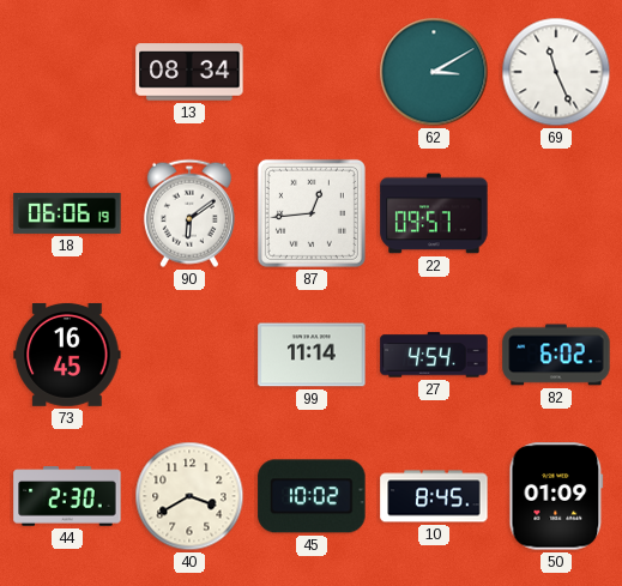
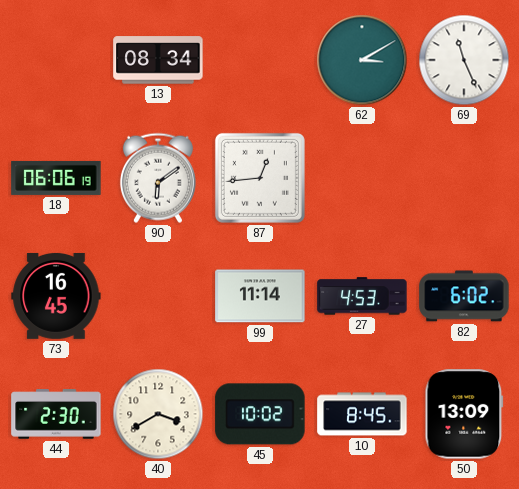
22: 09:57 -> none
27: 4:54 -> 4:53
50: 01:09 -> 13:09
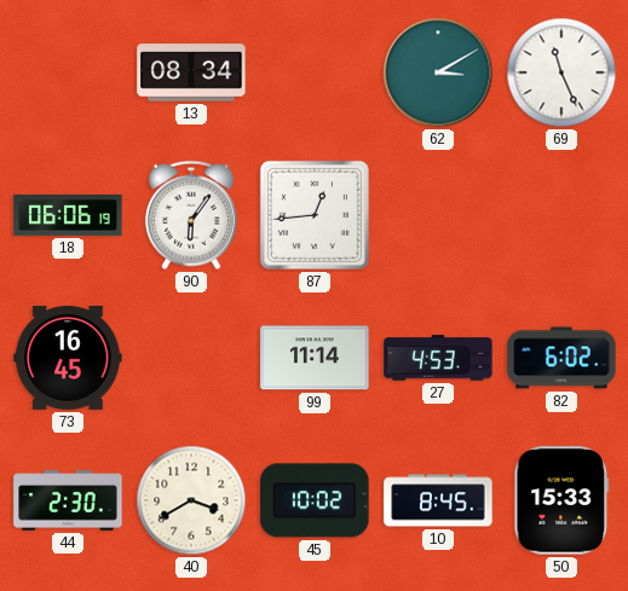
90: 6:09 -> 6:06
50: 13:09 -> 15:33
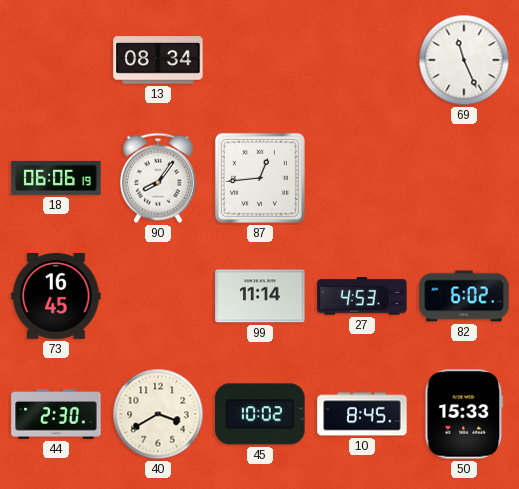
62: 3:10 -> none
90: 6:06 -> 8:06
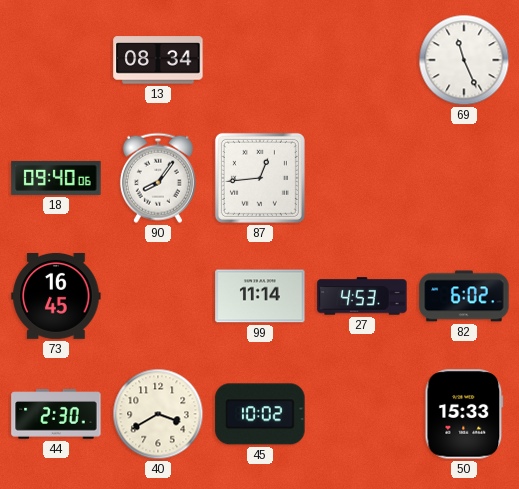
18: 06:06 -> 09:40
10: 8:45 -> none
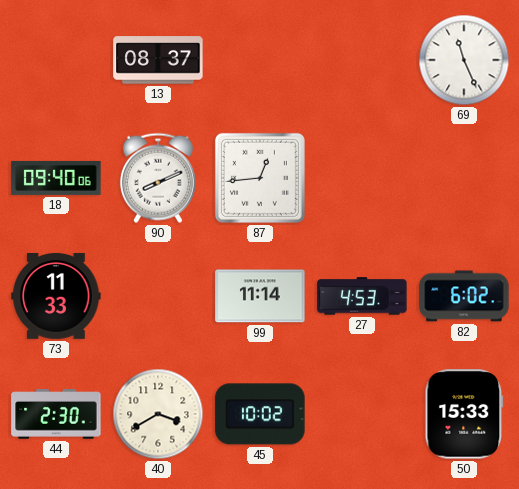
13: 08:34 -> 08:37
90: 8:06 -> 8:11
73: 16:45 -> 11:33
